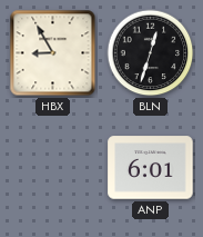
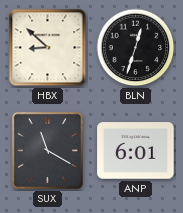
HBX: 8:55 -> 8:52
SUX: none -> 11:20
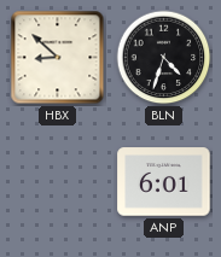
BLN: 12:33 -> 4:33
SUX: 11:20 -> none
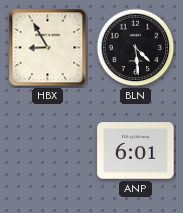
HBX: 8:52 -> 8:55
BLN: 4:33 -> 4:29
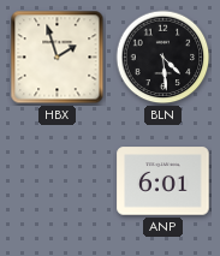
HBX: 8:55 -> 1:57
